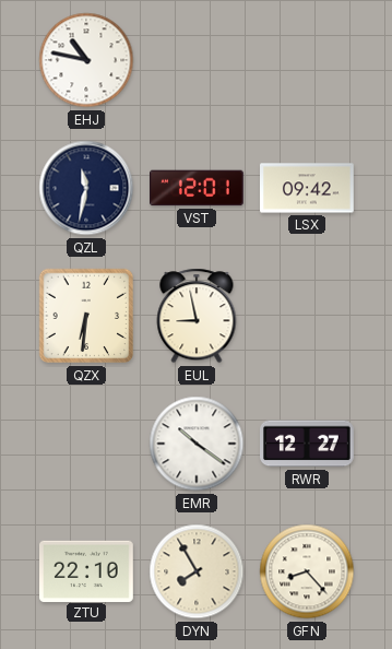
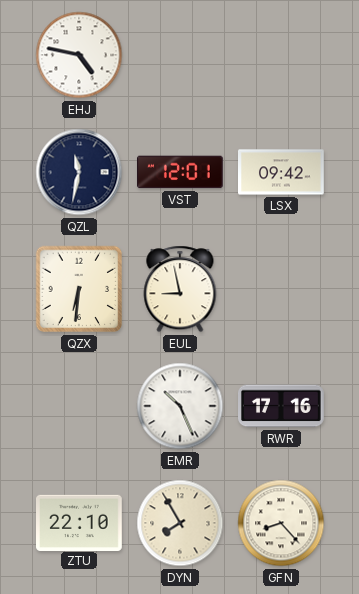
EHJ: 10:47 -> 4:47
EMR: 10:21 -> 10:26
RWR: 12:27 -> 17:16
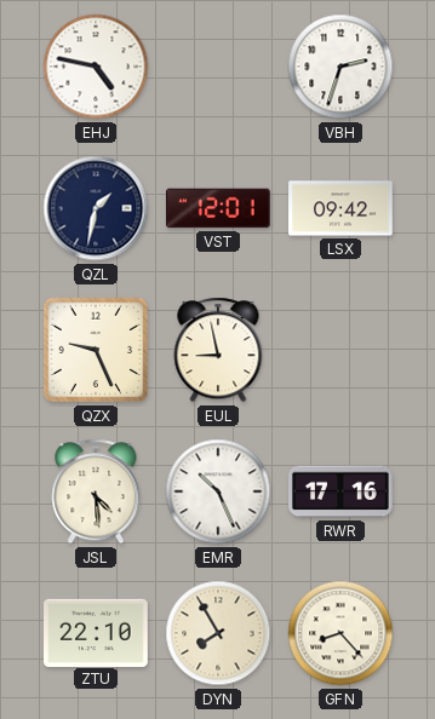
VBH: none -> 2:33
QZL: 11:32 -> 1:32
QZX: 6:31 -> 9:26
JSL: none -> 4:29
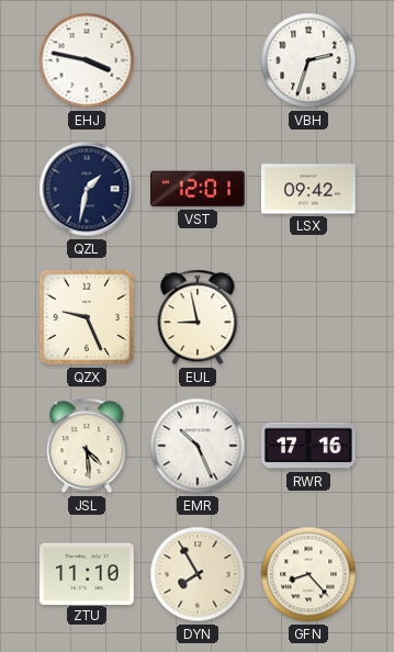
EHJ: 4:47 -> 3:47
ZTU: 22:10 -> 11:10
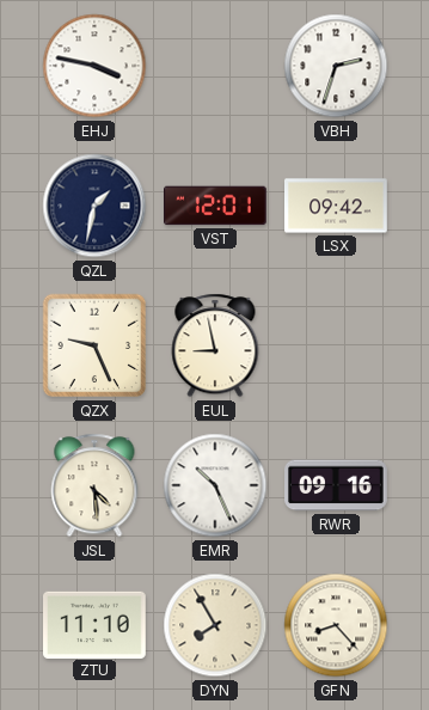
RWR: 17:16 -> 09:16
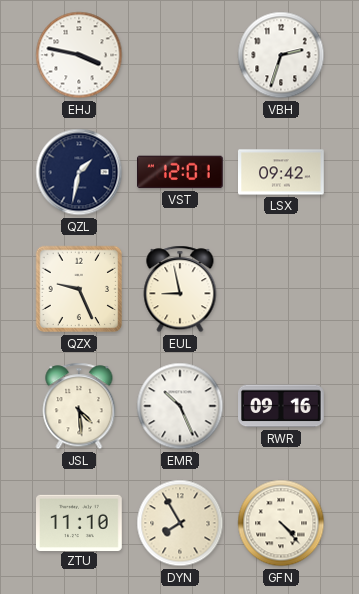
GFN: 8:23 -> 4:23
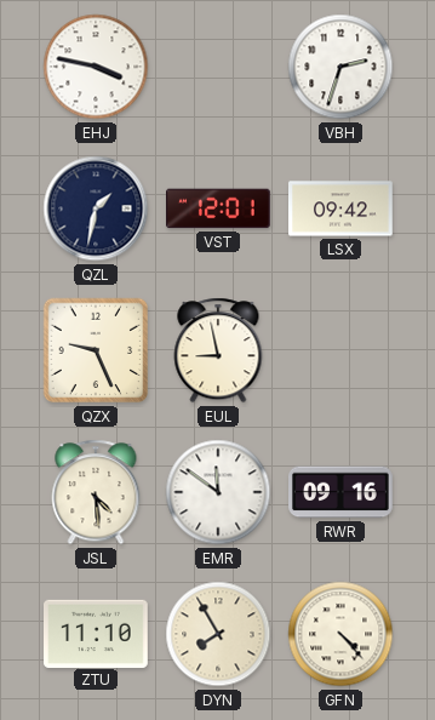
EMR: 10:26 -> 11:51
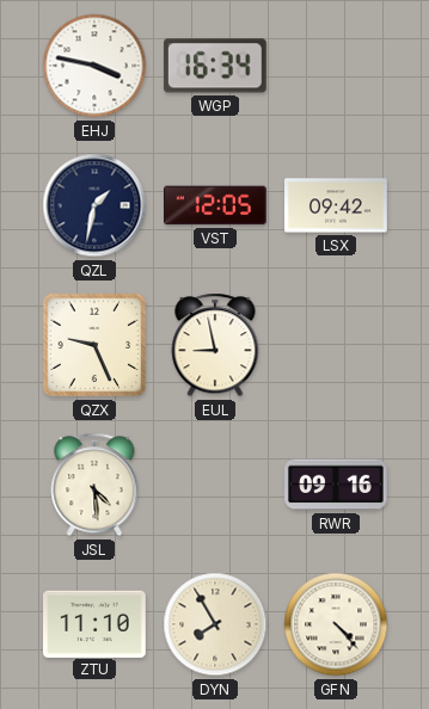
WGP: none -> 16:34
VBH: 2:33 -> none
VST: 12:01 -> 12:05
EMR: 11:51 -> none
